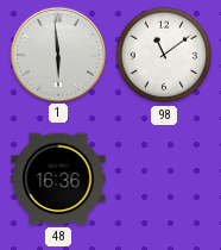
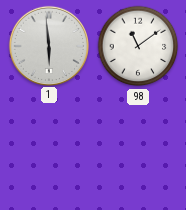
48: 16:36 -> none
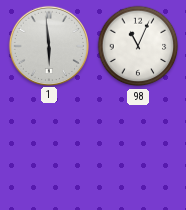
98: 11:09 -> 11:04
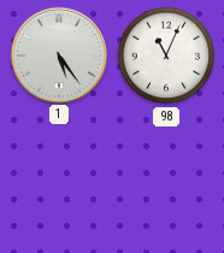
1: 5:59 -> 5:24
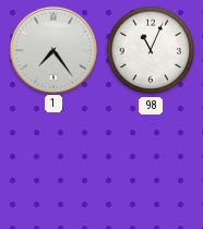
1: 5:24 -> 7:24
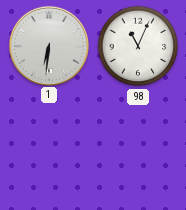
1: 7:24 -> 6:31
